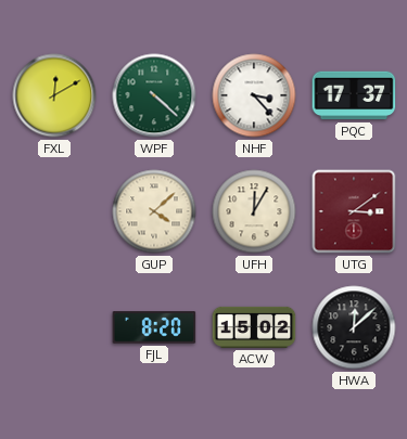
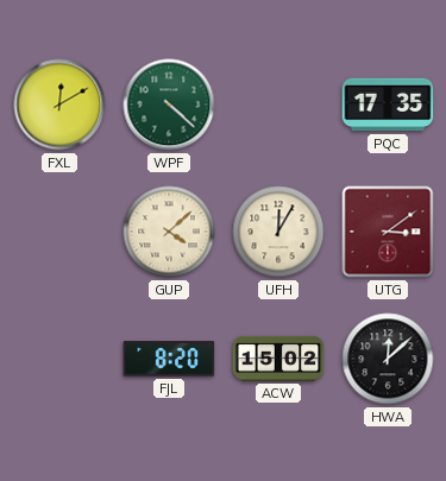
NHF: 3:23 -> none
PQC: 17:37 -> 17:35
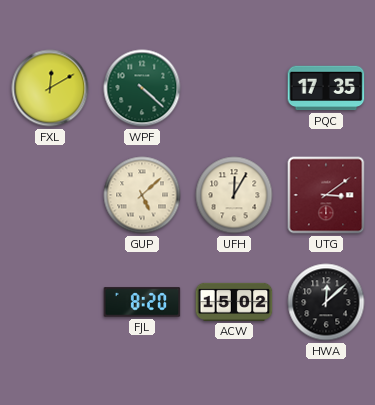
GUP: 4:08 -> 5:08
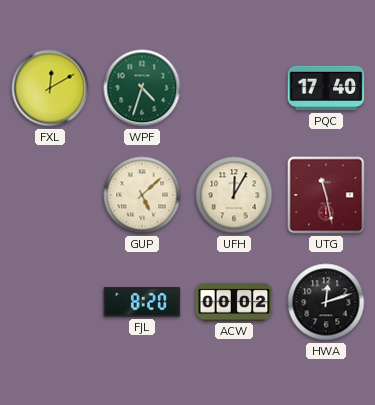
WPF: 4:22 -> 4:33
PQC: 17:35 -> 17:40
UTG: 3:09 -> 11:28
ACW: 15:02 -> 00:02
HWA: 12:08 -> 12:12
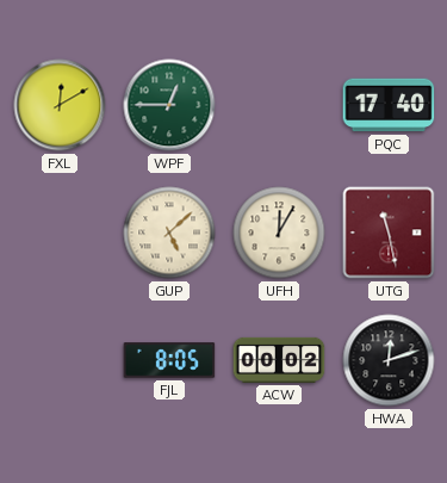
WPF: 4:33 -> 12:45
FJL: 8:20 -> 8:05
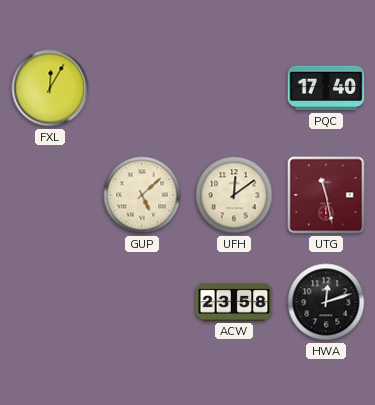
FXL: 12:10 -> 12:05
WPF: 12:45 -> none
UFH: 12:05 -> 12:09
FJL: 8:05 -> none
ACW: 00:02 -> 23:58
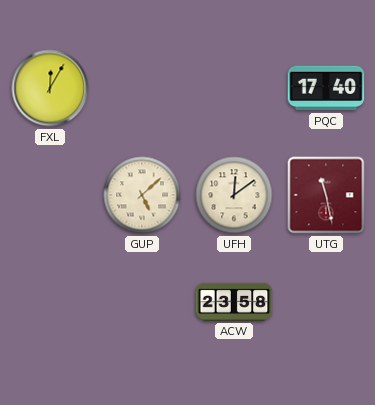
HWA: 12:12 -> none
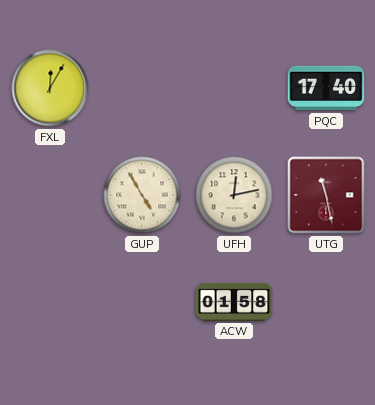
GUP: 5:08 -> 4:55
UFH: 12:09 -> 12:13
ACW: 23:58 -> 01:58
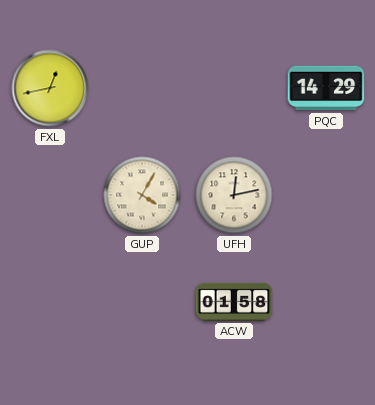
FXL: 12:05 -> 12:43
PQC: 17:40 -> 14:29
GUP: 4:55 -> 4:05
UTG: 11:28 -> none
